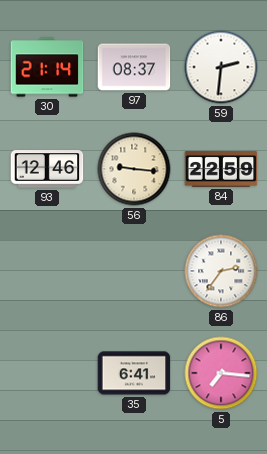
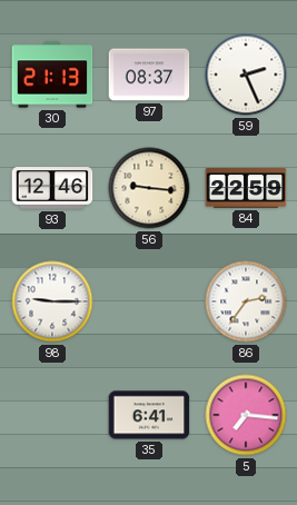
30: 21:14 -> 21:13
59: 2:31 -> 2:26
98: none -> 9:15
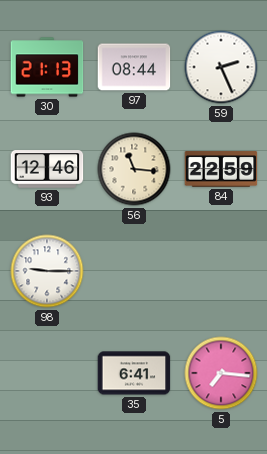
97: 08:37 -> 08:44
56: 9:16 -> 11:16
86: 2:36 -> none
